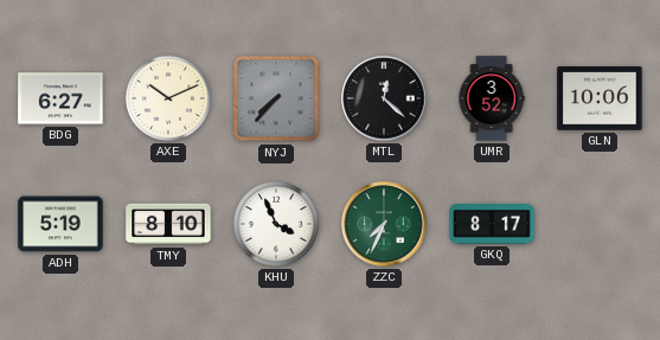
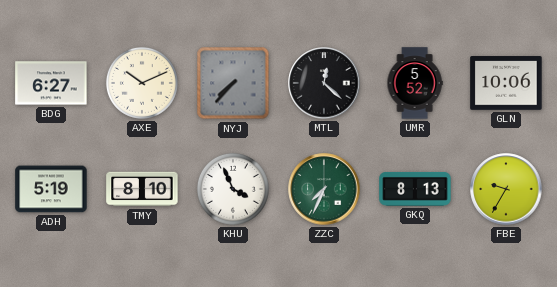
UMR: 3:52 -> 5:52
GKQ: 8:17 -> 8:13
FBE: none -> 9:35
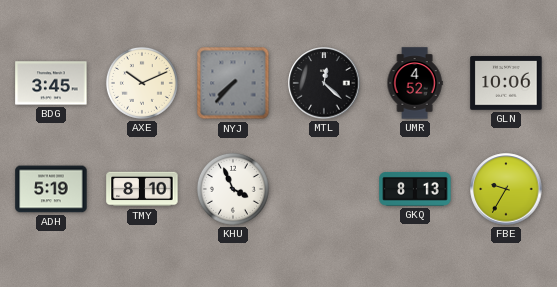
BDG: 6:27 -> 3:45
UMR: 5:52 -> 4:52
ZZC: 7:34 -> none
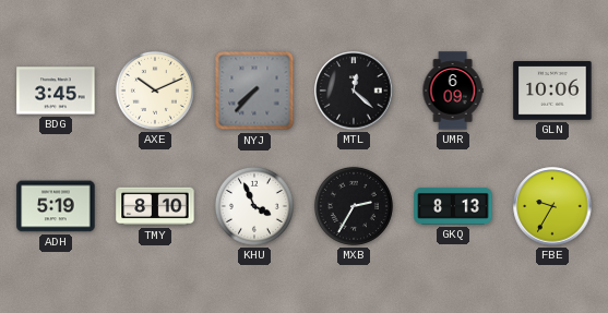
UMR: 4:52 -> 6:09
MXB: none -> 2:35
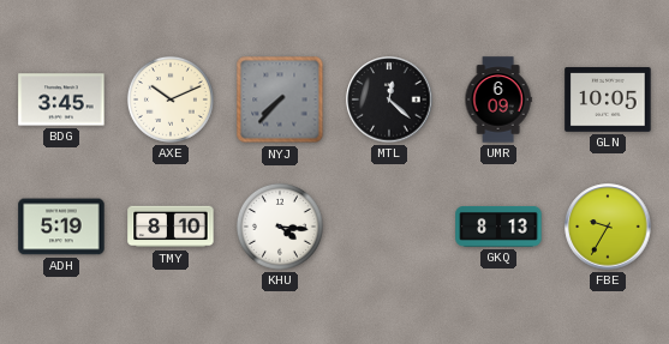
GLN: 10:06 -> 10:05
KHU: 3:56 -> 4:16
MXB: 2:35 -> none
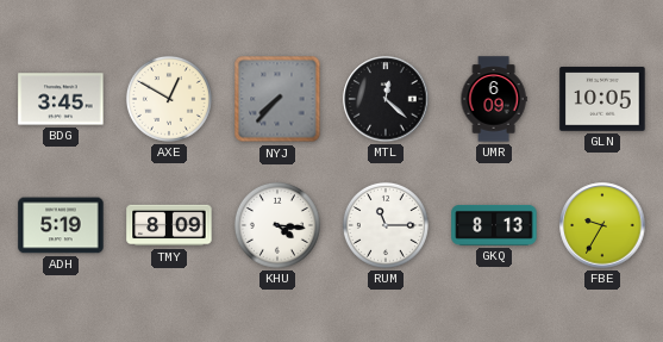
AXE: 10:11 -> 12:50
TMY: 8:10 -> 8:09
RUM: none -> 11:15
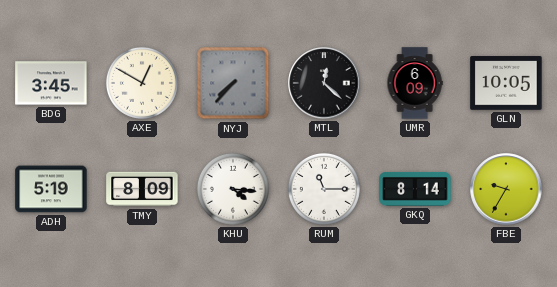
GKQ: 8:13 -> 8:14
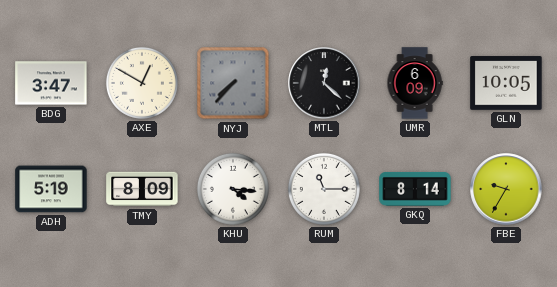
BDG: 3:45 -> 3:47
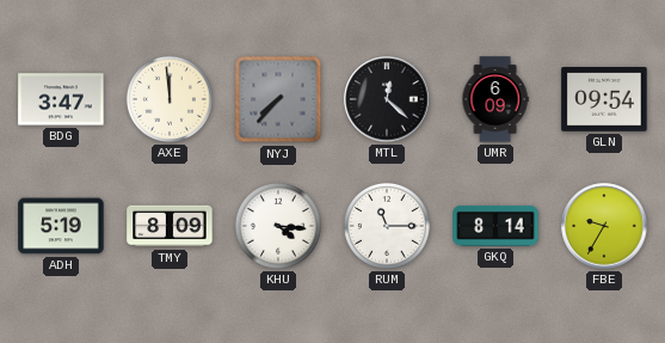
AXE: 12:50 -> 11:59
GLN: 10:05 -> 09:54
